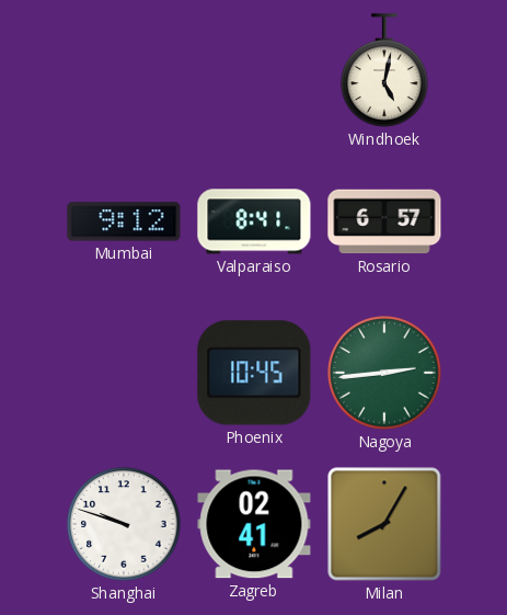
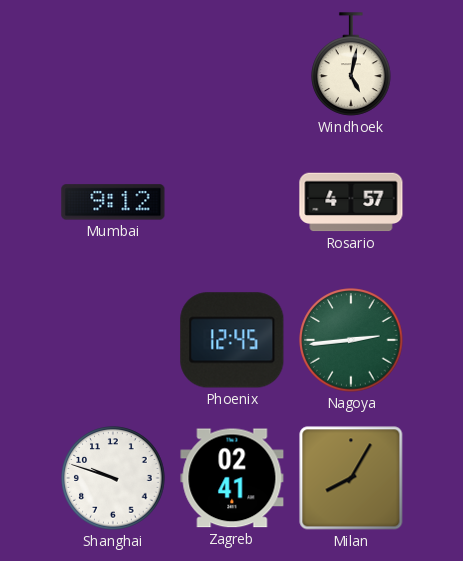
Valparaiso: 8:41 -> none
Rosario: 6:57 -> 4:57
Phoenix: 10:45 -> 12:45
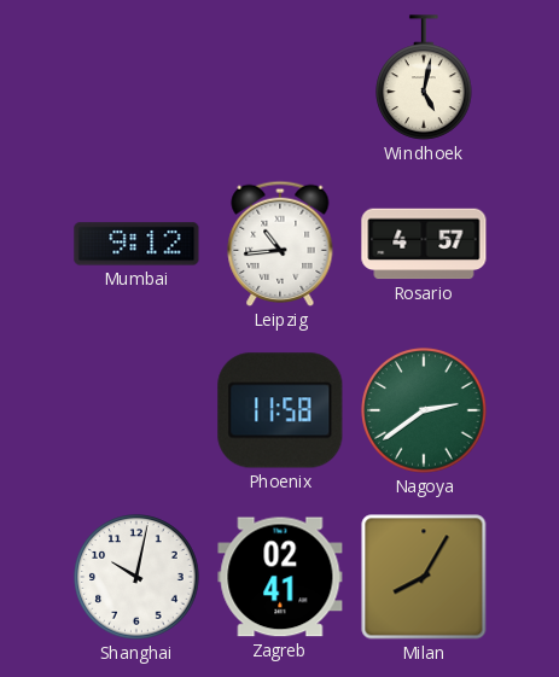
Leipzig: none -> 10:44
Phoenix: 12:45 -> 11:58
Nagoya: 2:44 -> 2:39
Shanghai: 9:48 -> 10:02
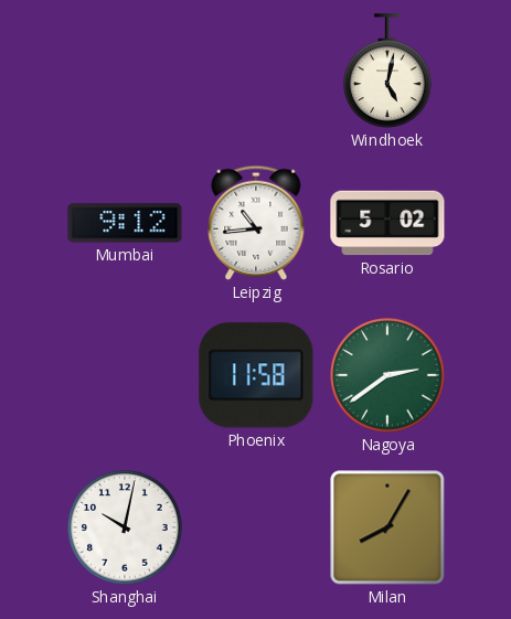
Rosario: 4:57 -> 5:02
Zagreb: 02:41 -> none
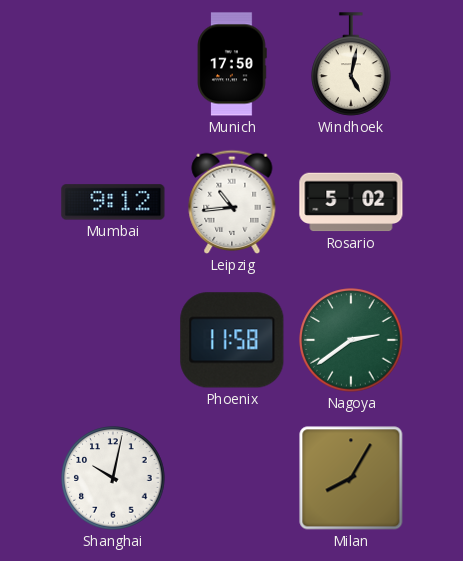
Munich: none -> 17:50
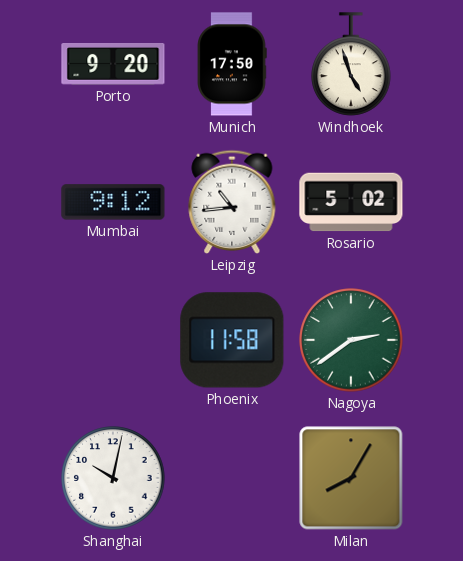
Porto: none -> 9:20
Windhoek: 5:02 -> 4:57
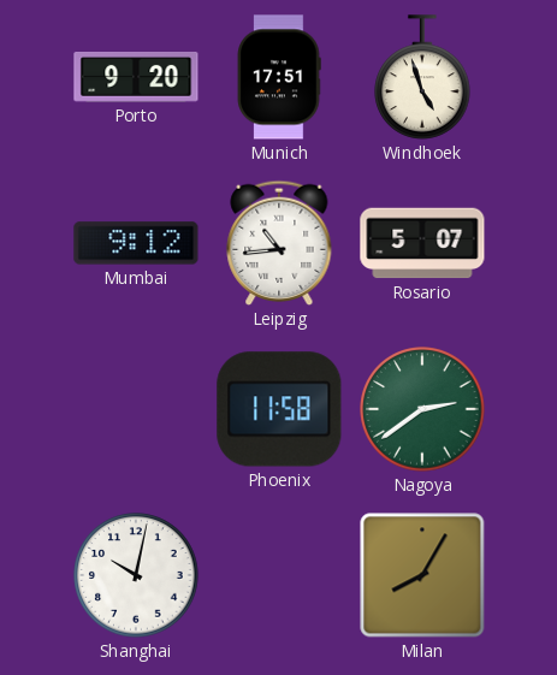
Munich: 17:50 -> 17:51
Rosario: 5:02 -> 5:07
